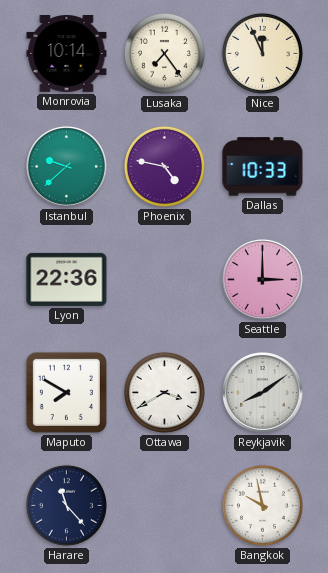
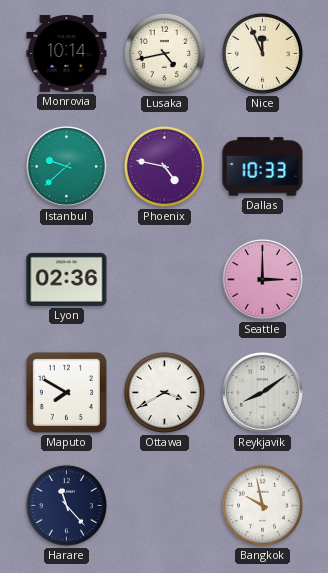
Lusaka: 7:24 -> 4:43
Lyon: 22:36 -> 02:36
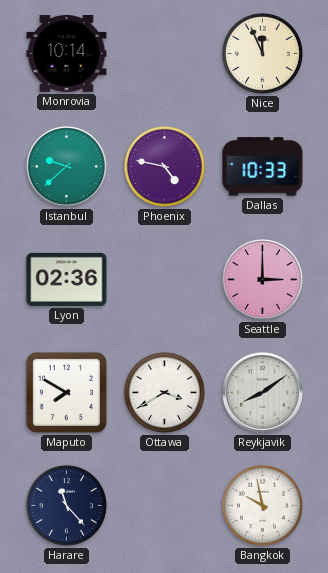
Lusaka: 4:43 -> none
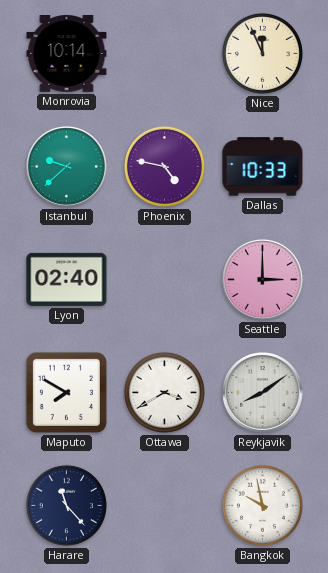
Lyon: 02:36 -> 02:40
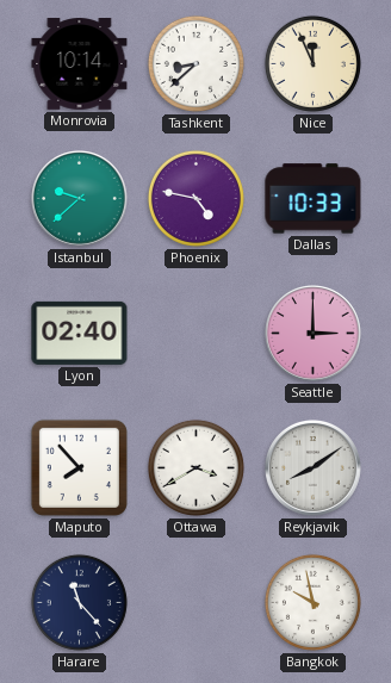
Tashkent: none -> 8:38
Maputo: 7:50 -> 7:53
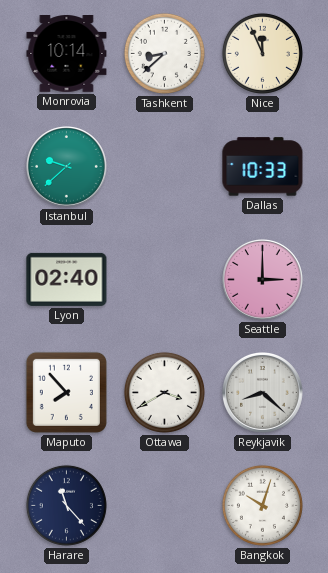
Phoenix: 4:47 -> none
Reykjavik: 8:09 -> 8:22
Bangkok: 9:58 -> 10:03
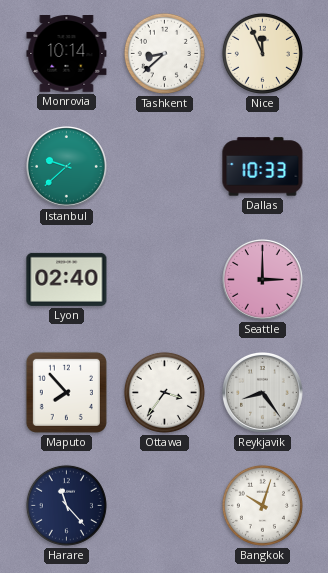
Ottawa: 3:40 -> 3:36
Reykjavik: 8:22 -> 8:24
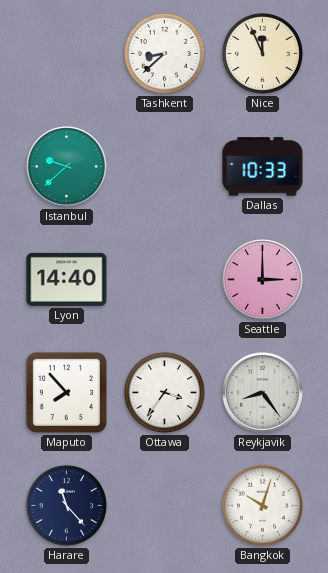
Monrovia: 10:14 -> none
Lyon: 02:40 -> 14:40
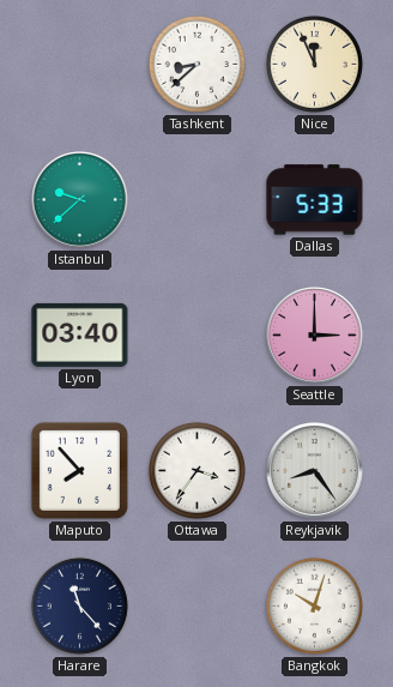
Dallas: 10:33 -> 5:33
Lyon: 14:40 -> 03:40
